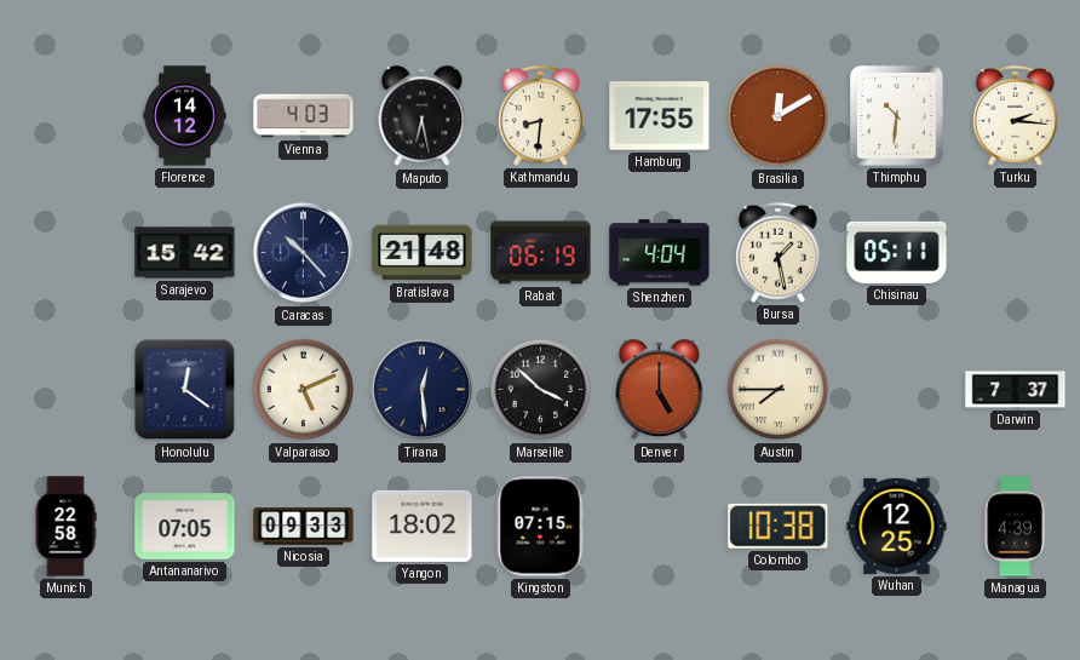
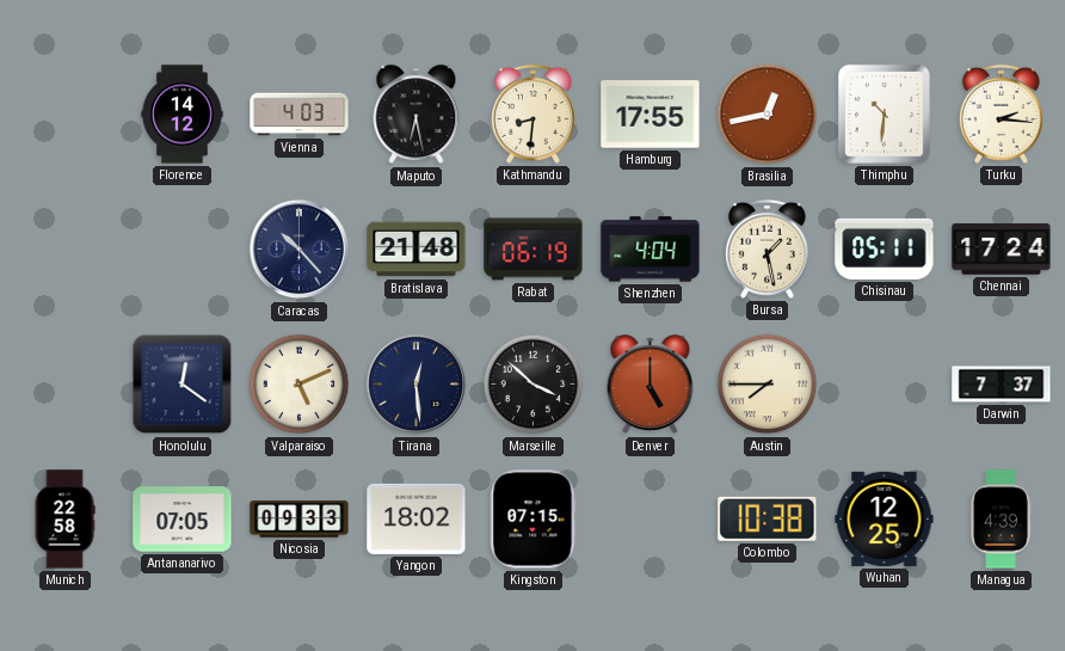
Brasilia: 12:10 -> 12:43
Sarajevo: 15:42 -> none
Chennai: none -> 17:24
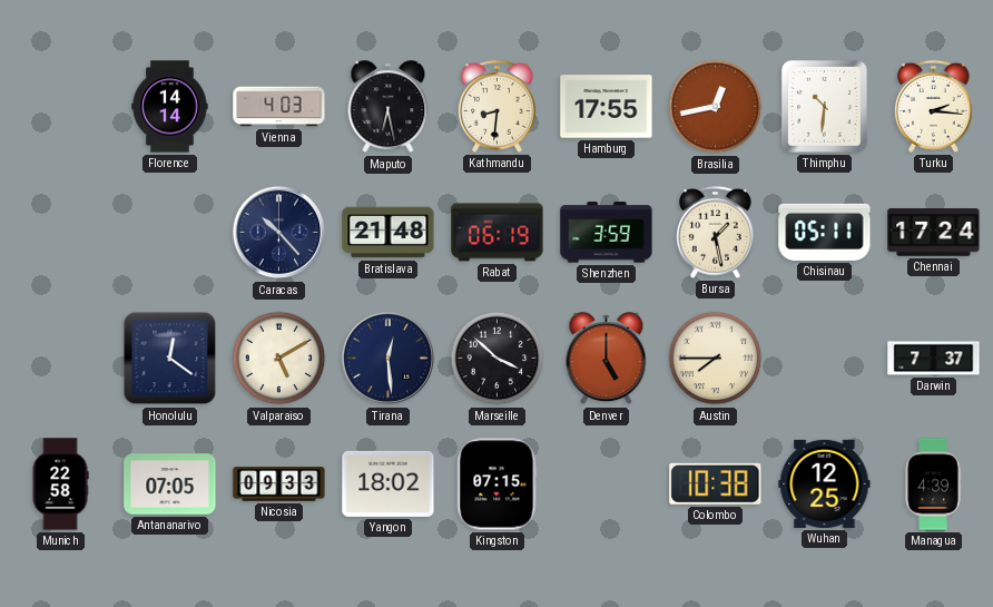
Florence: 14:12 -> 14:14
Shenzhen: 4:04 -> 3:59
Valparaiso: 5:11 -> 5:10
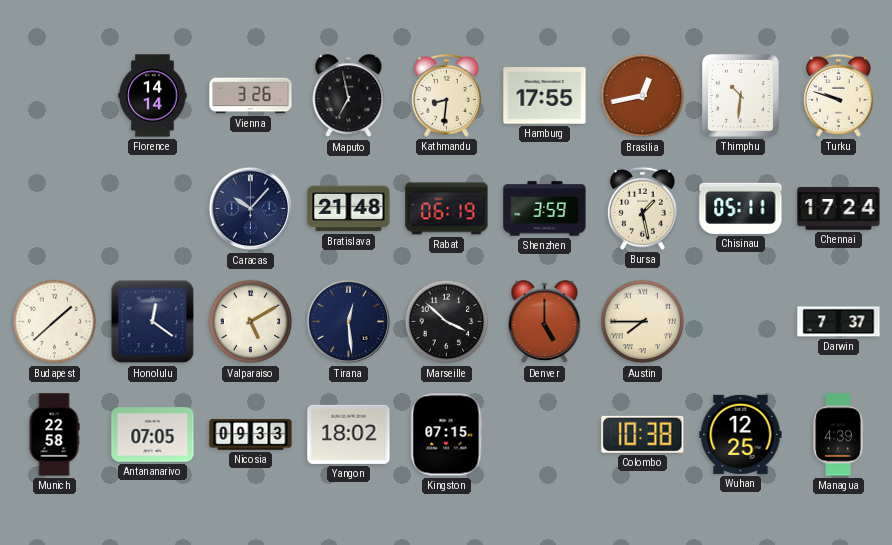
Vienna: 4:03 -> 3:26
Maputo: 6:28 -> 6:58
Turku: 2:16 -> 9:48
Caracas: 10:23 -> 10:07
Budapest: none -> 1:38
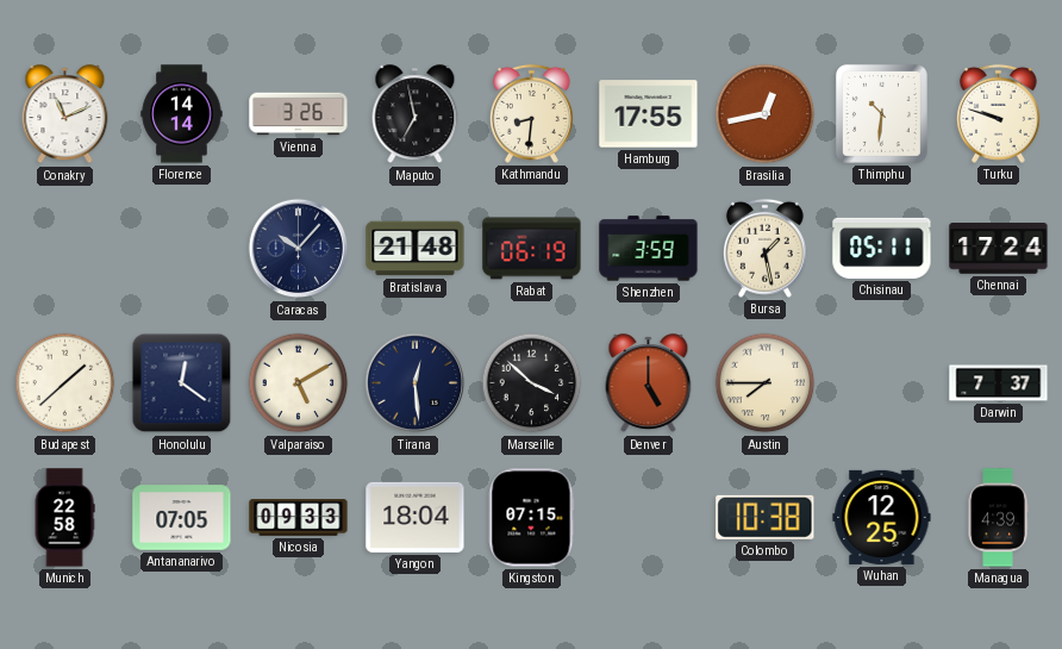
Conakry: none -> 11:11
Yangon: 18:02 -> 18:04
